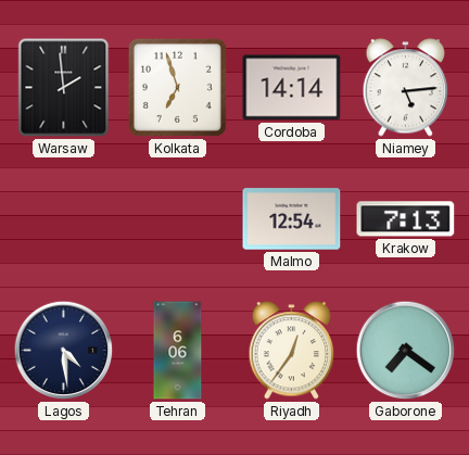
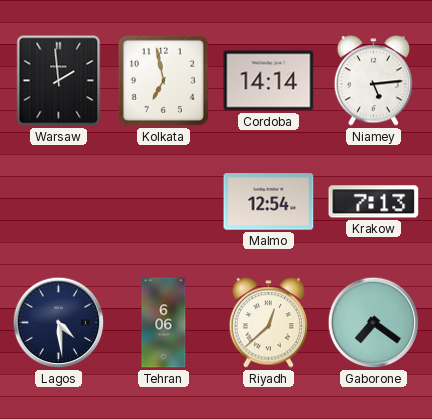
Kolkata: 6:57 -> 6:58
Riyadh: 12:36 -> 12:38
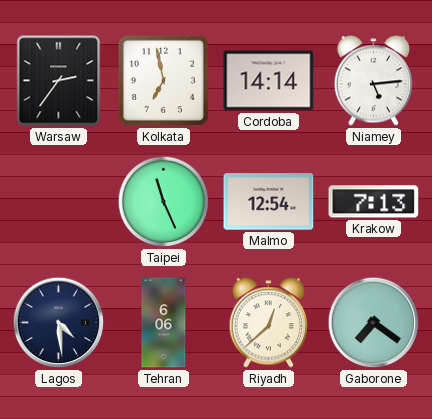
Warsaw: 1:59 -> 2:36
Taipei: none -> 11:26
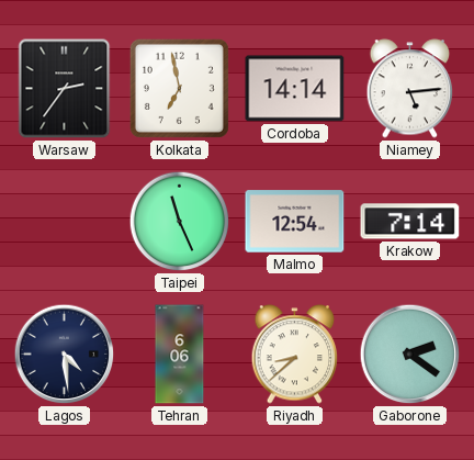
Krakow: 7:13 -> 7:14
Riyadh: 12:38 -> 8:38
Gaborone: 7:21 -> 2:21
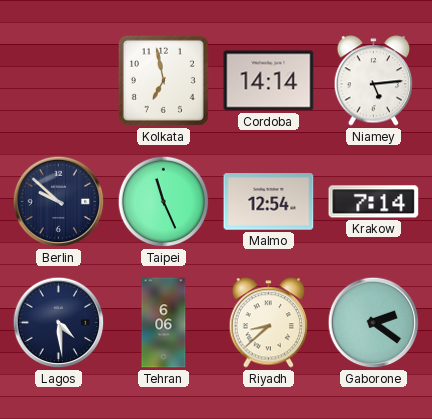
Warsaw: 2:36 -> none
Berlin: none -> 9:52
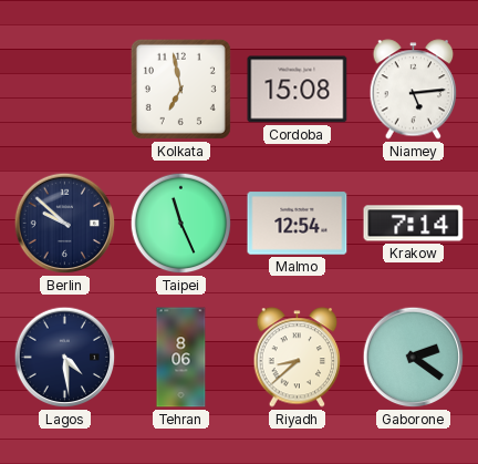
Cordoba: 14:14 -> 15:08
Tehran: 6:06 -> 8:06
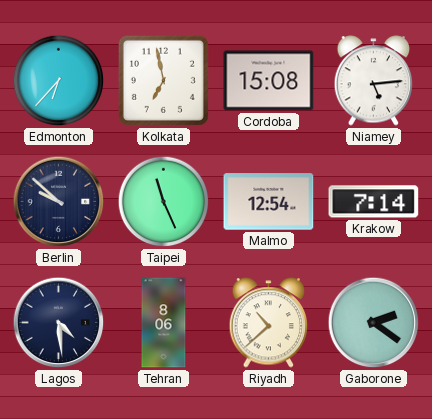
Edmonton: none -> 6:37
Riyadh: 8:38 -> 10:38
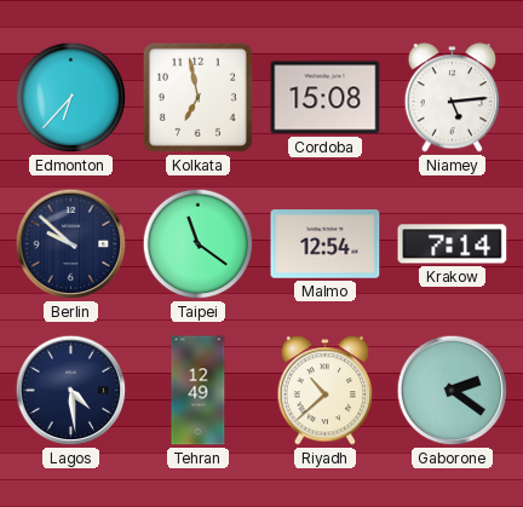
Taipei: 11:26 -> 11:21
Tehran: 8:06 -> 12:49
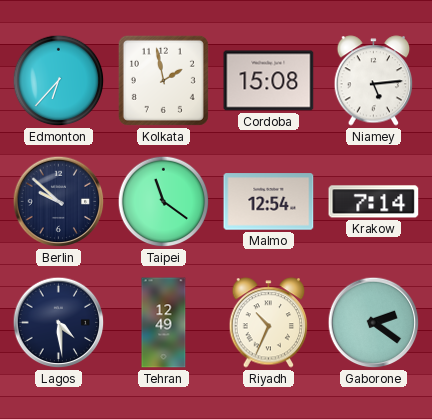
Kolkata: 6:58 -> 1:58
Riyadh: 10:38 -> 10:34
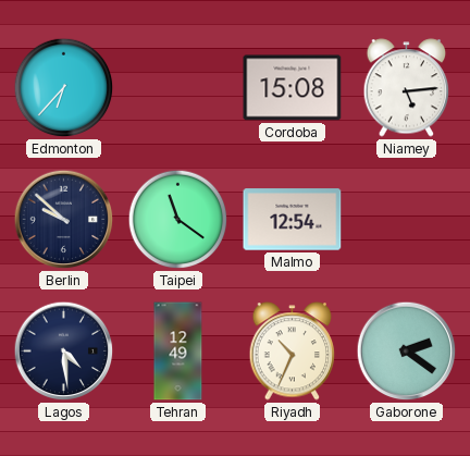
Kolkata: 1:58 -> none
Krakow: 7:14 -> none
